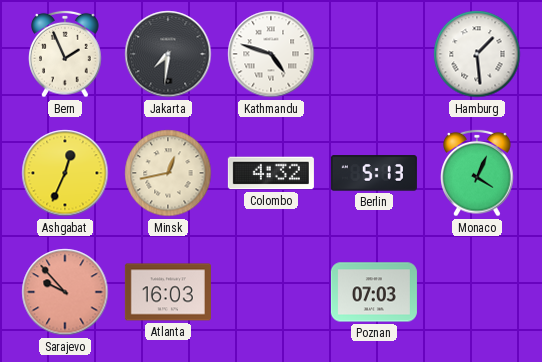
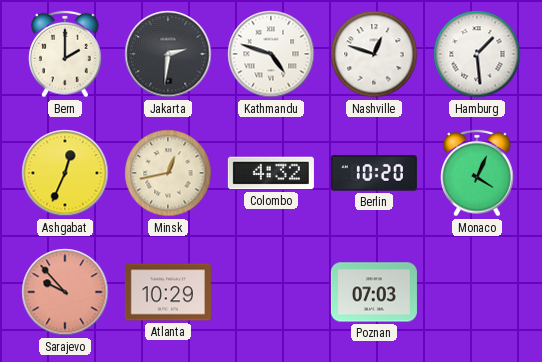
Bern: 1:56 -> 2:00
Jakarta: 7:31 -> 2:31
Nashville: none -> 12:48
Berlin: 5:13 -> 10:20
Atlanta: 16:03 -> 10:29
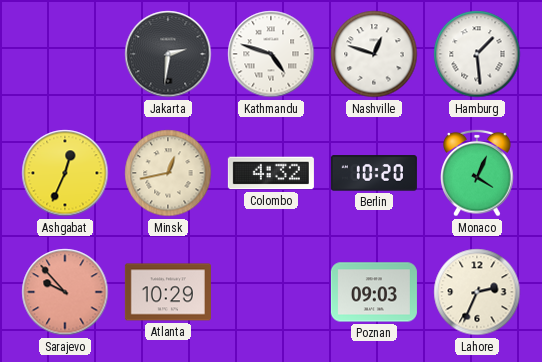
Bern: 2:00 -> none
Poznan: 07:03 -> 09:03
Lahore: none -> 2:34
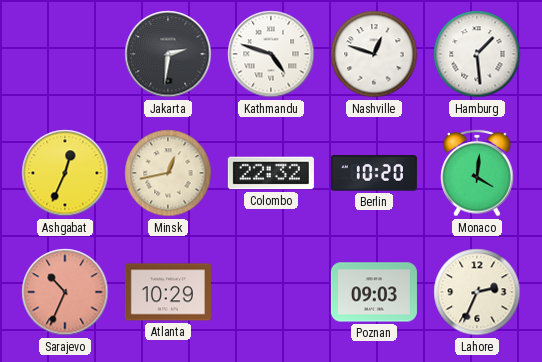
Colombo: 4:32 -> 22:32
Monaco: 4:04 -> 4:01
Sarajevo: 9:53 -> 10:34
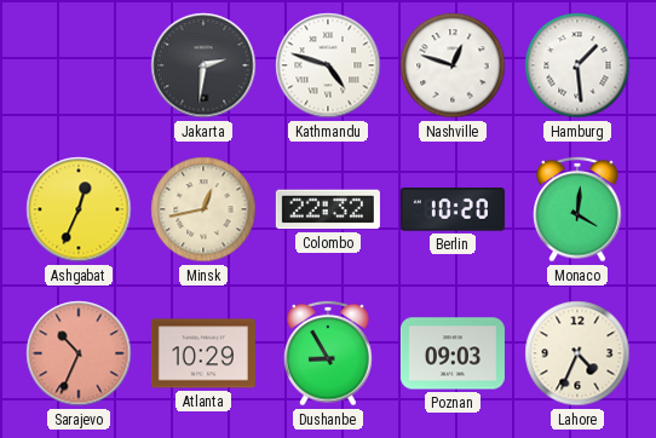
Dushanbe: none -> 8:55
Lahore: 2:34 -> 4:34
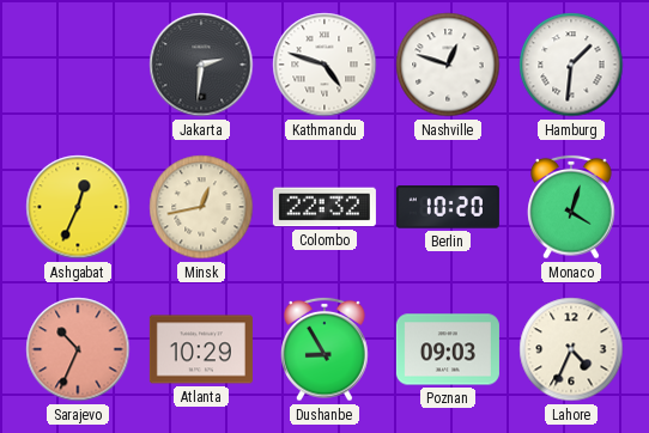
Hamburg: 1:29 -> 1:31
Monaco: 4:01 -> 4:03
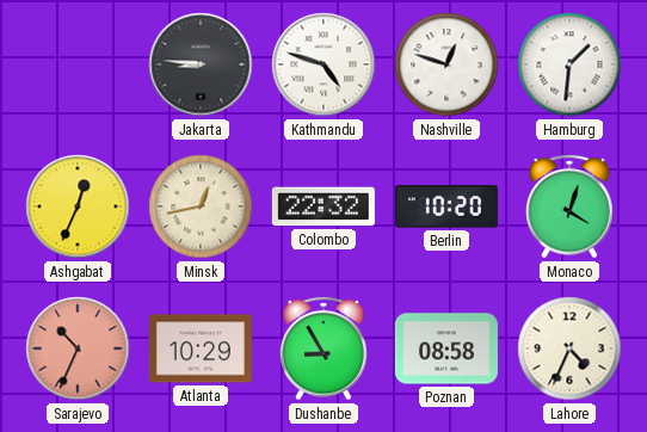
Jakarta: 2:31 -> 8:46
Poznan: 09:03 -> 08:58
